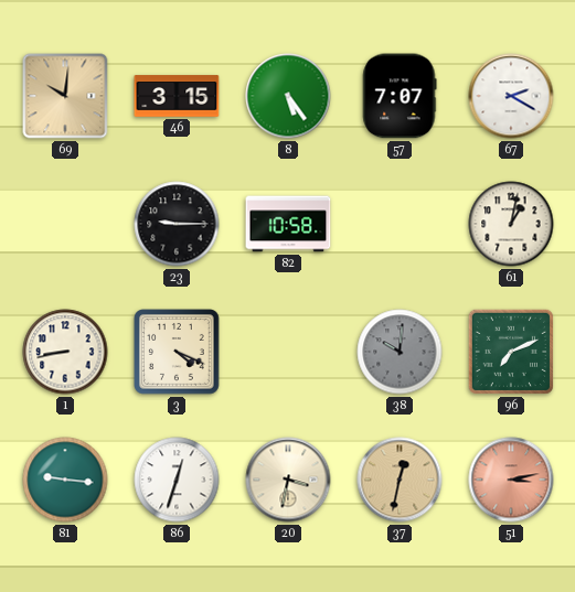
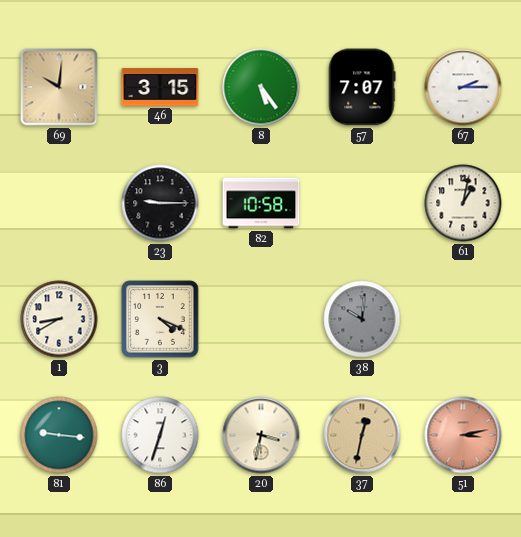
67: 2:20 -> 2:15
1: 8:43 -> 8:40
96: 7:11 -> none
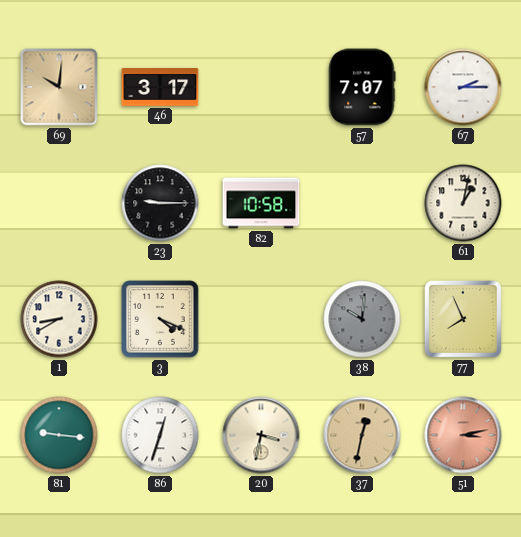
46: 3:15 -> 3:17
8: 5:24 -> none
77: none -> 7:56
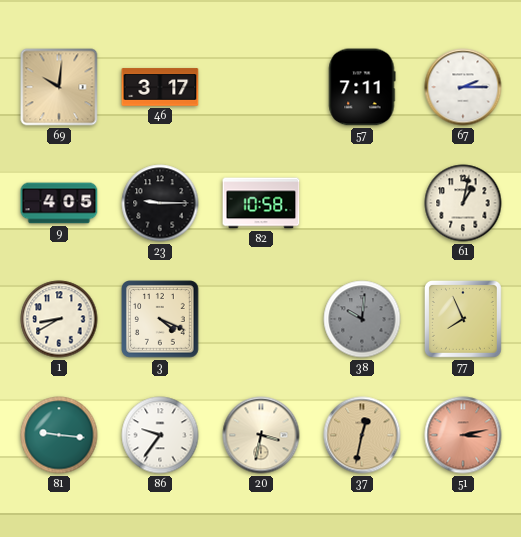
57: 7:07 -> 7:11
9: none -> 4:05
86: 12:33 -> 9:36
